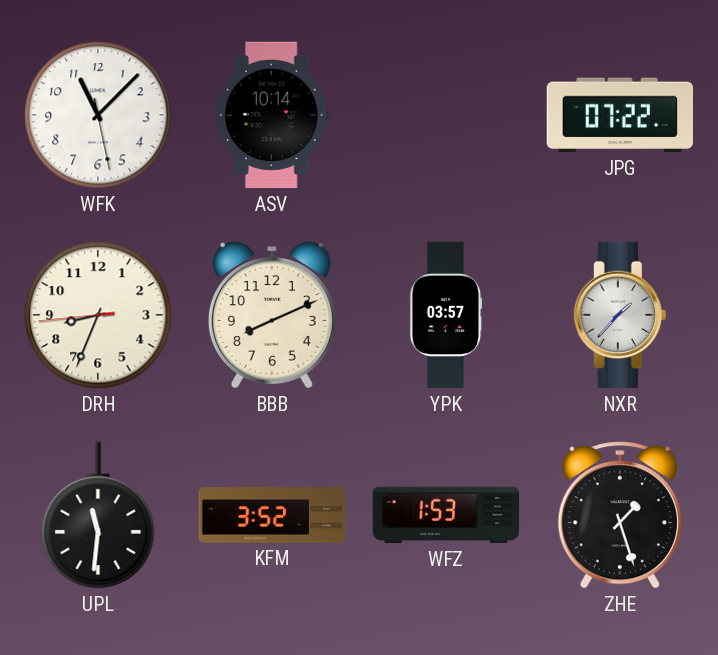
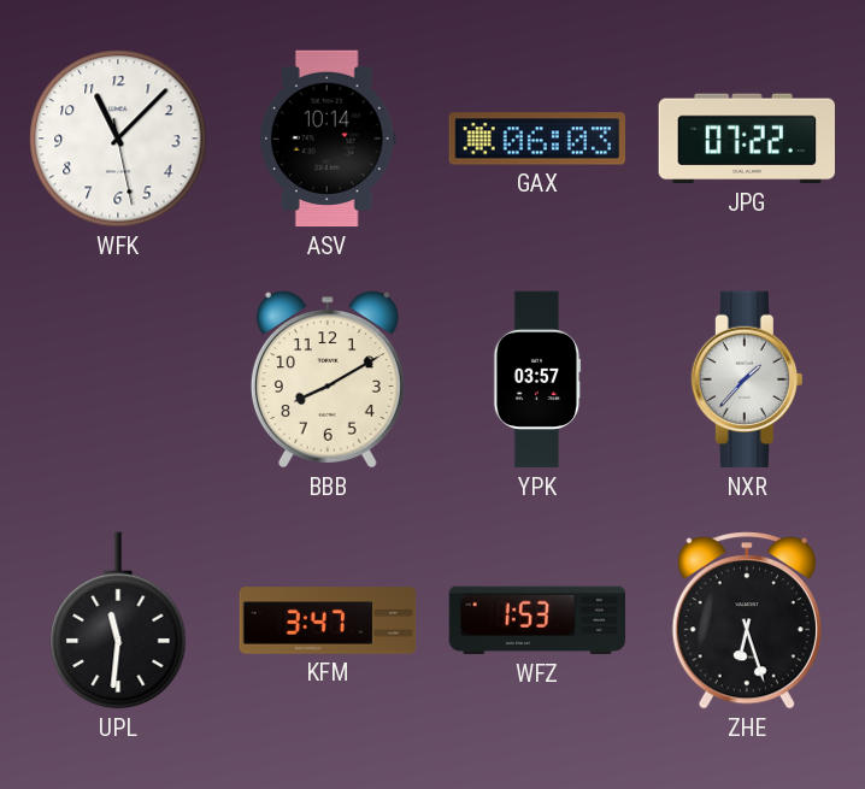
GAX: none -> 06:03
DRH: 8:33 -> none
BBB: 8:11 -> 8:10
KFM: 3:52 -> 3:47
ZHE: 1:27 -> 6:27
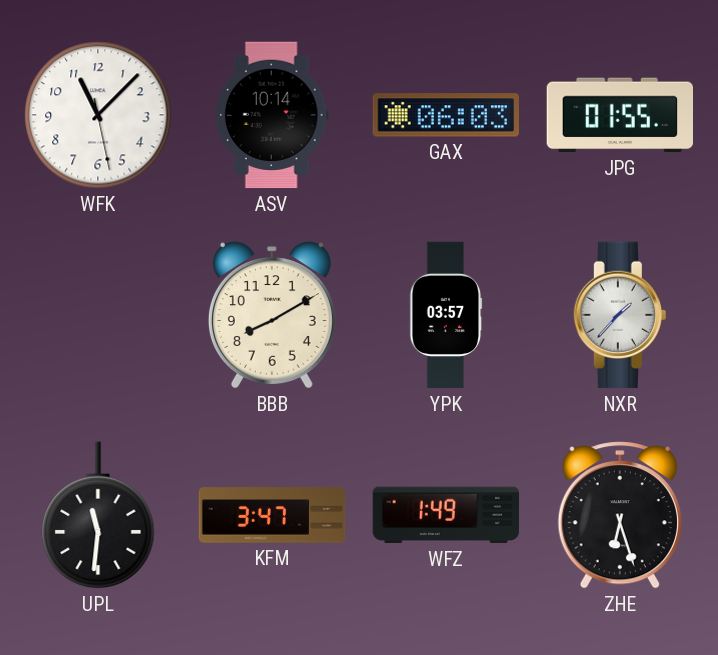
JPG: 07:22 -> 01:55
WFZ: 1:53 -> 1:49
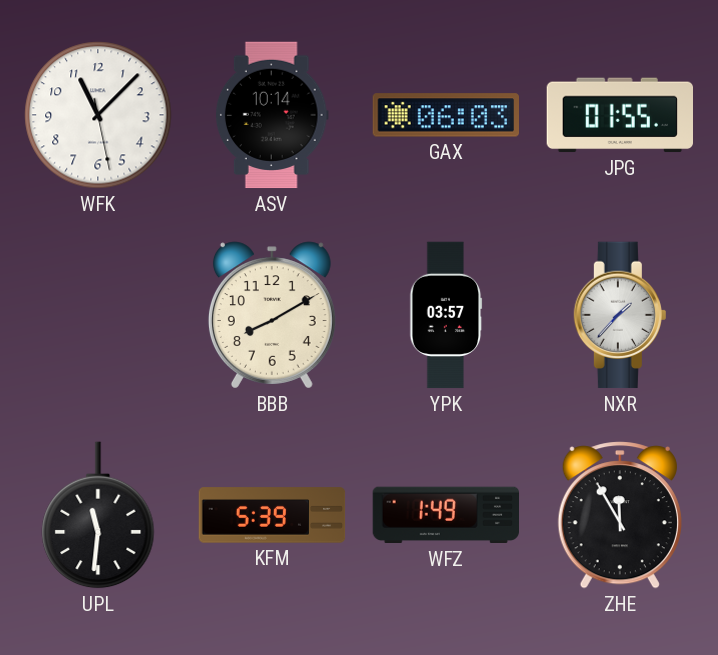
KFM: 3:47 -> 5:39
ZHE: 6:27 -> 11:55
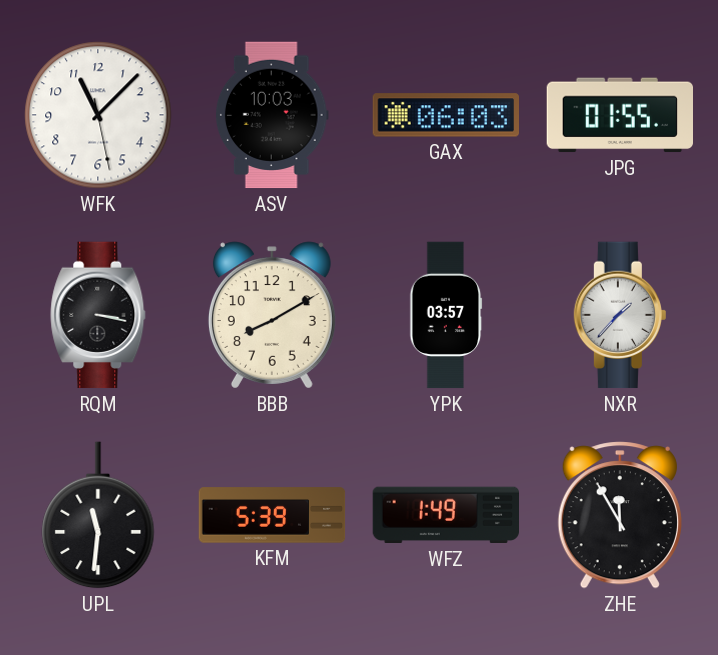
ASV: 10:14 -> 10:03
RQM: none -> 3:17
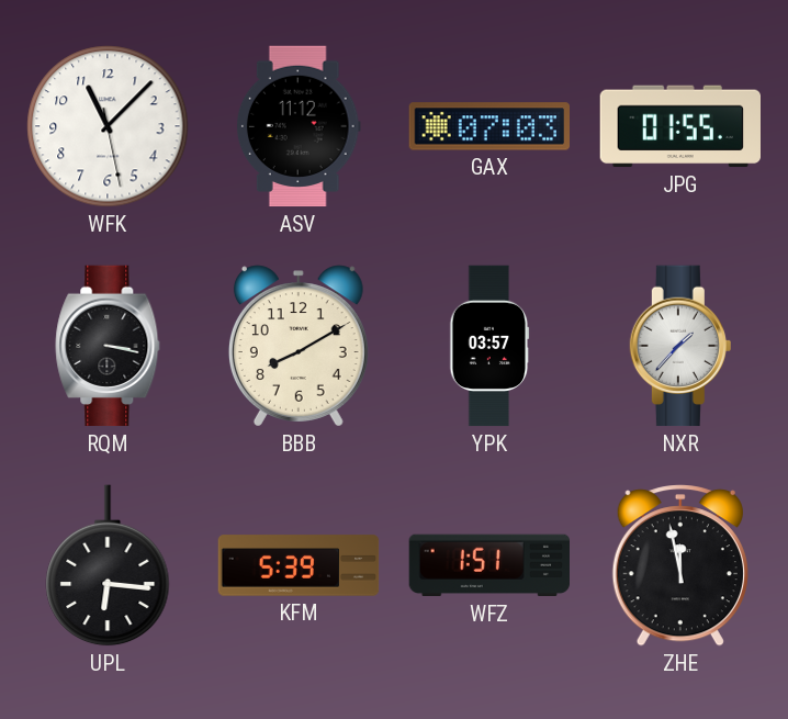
ASV: 10:03 -> 11:12
GAX: 06:03 -> 07:03
UPL: 11:31 -> 6:16
WFZ: 1:49 -> 1:51
ZHE: 11:55 -> 11:58
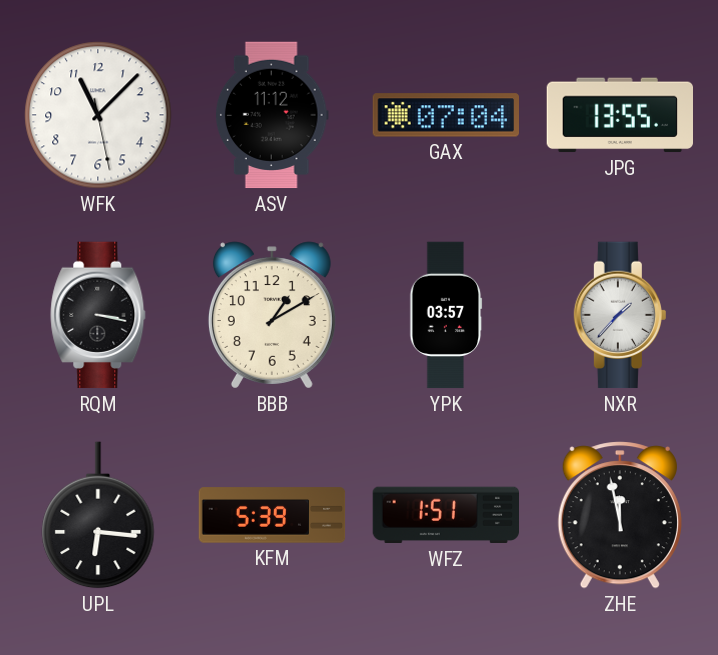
GAX: 07:03 -> 07:04
JPG: 01:55 -> 13:55
BBB: 8:10 -> 1:10
